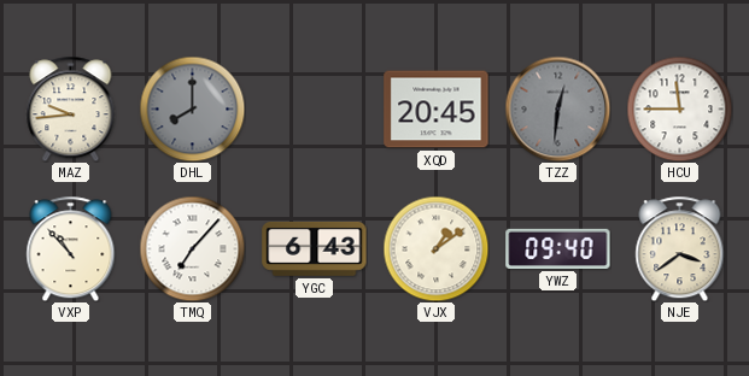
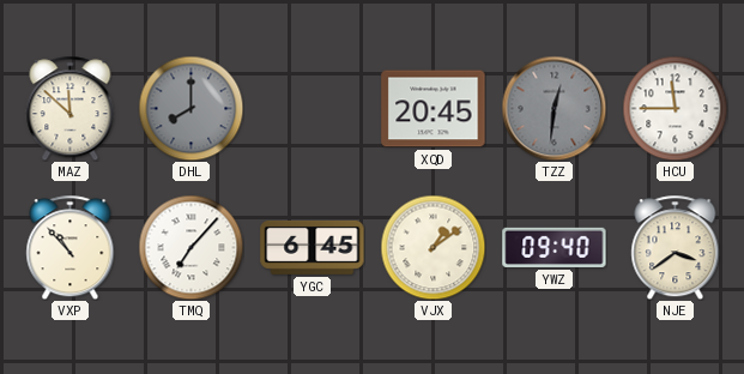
MAZ: 9:44 -> 11:52
YGC: 6:43 -> 6:45
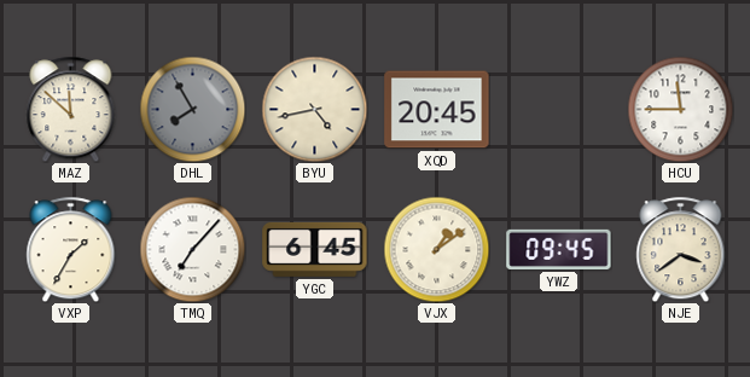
DHL: 8:00 -> 7:55
BYU: none -> 4:43
TZZ: 12:31 -> none
VXP: 10:53 -> 1:35
YWZ: 09:40 -> 09:45
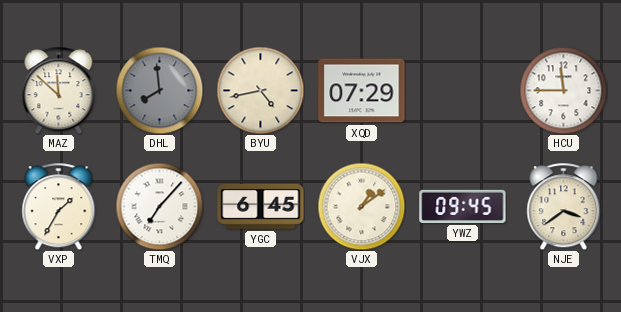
DHL: 7:55 -> 7:59
XQD: 20:45 -> 07:29
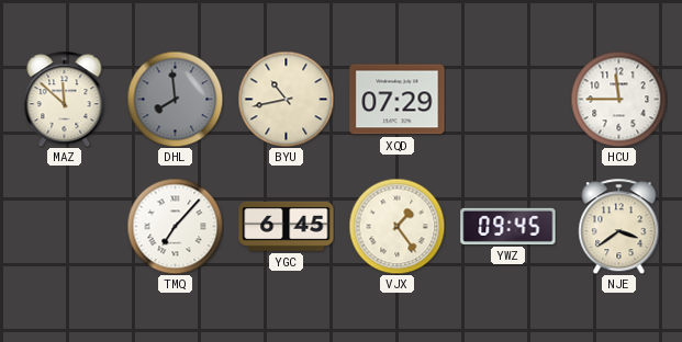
BYU: 4:43 -> 10:43
VXP: 1:35 -> none
VJX: 1:09 -> 1:24
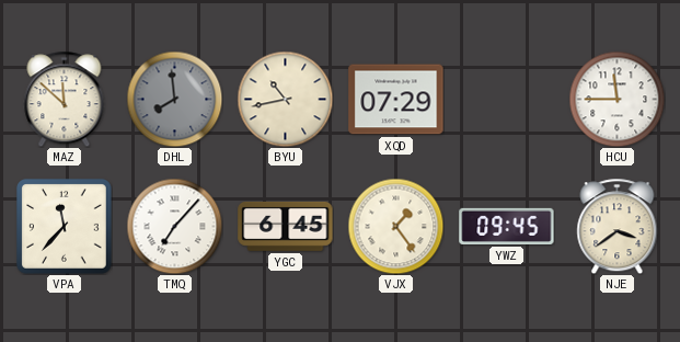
VPA: none -> 11:37
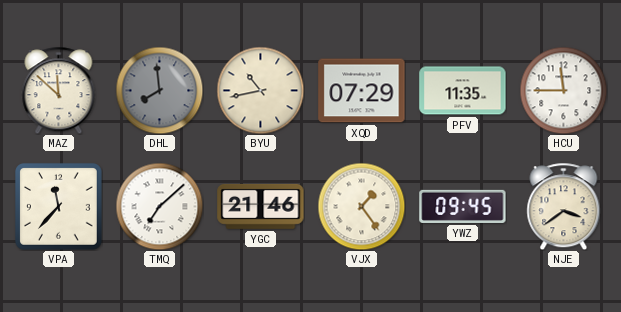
PFV: none -> 11:35
TMQ: 7:07 -> 7:08
YGC: 6:45 -> 21:46
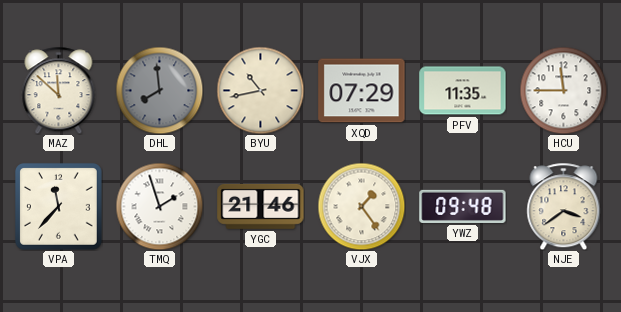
TMQ: 7:08 -> 1:57
YWZ: 09:45 -> 09:48
